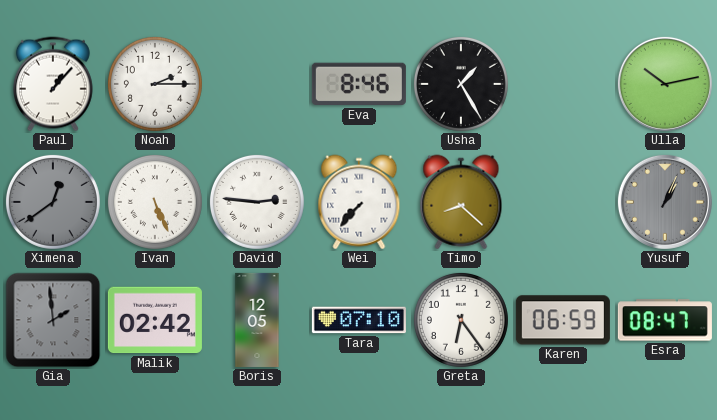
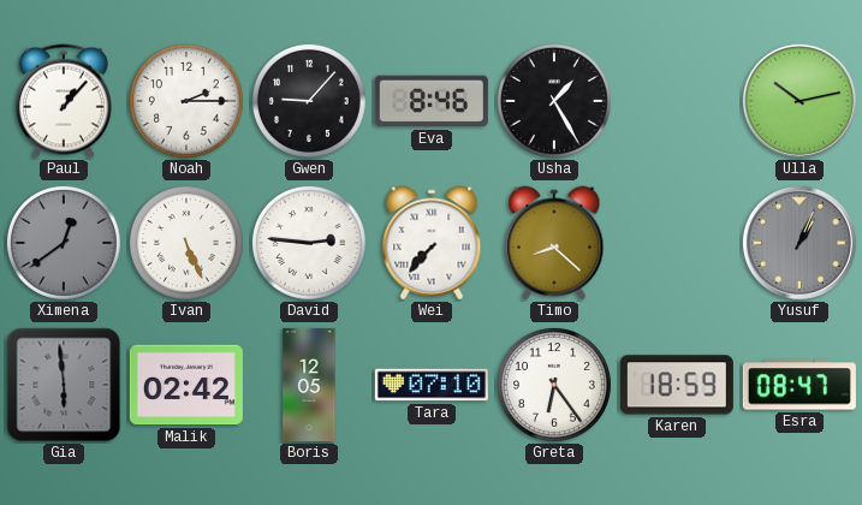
Gwen: none -> 9:07
Gia: 1:59 -> 5:59
Karen: 06:59 -> 18:59
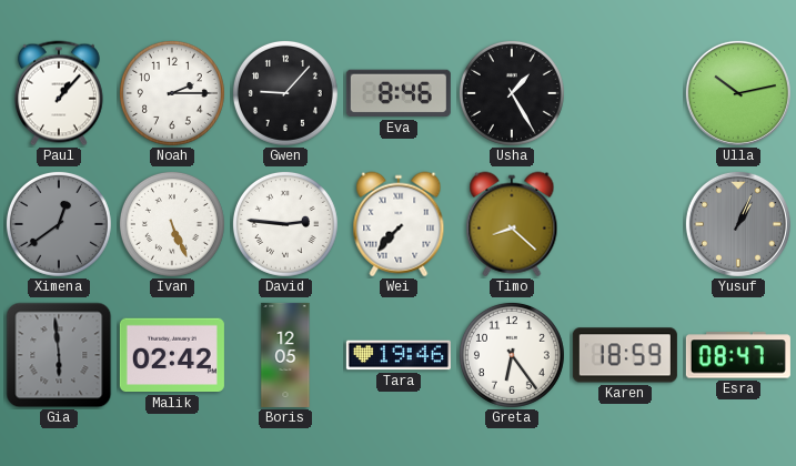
Tara: 07:10 -> 19:46
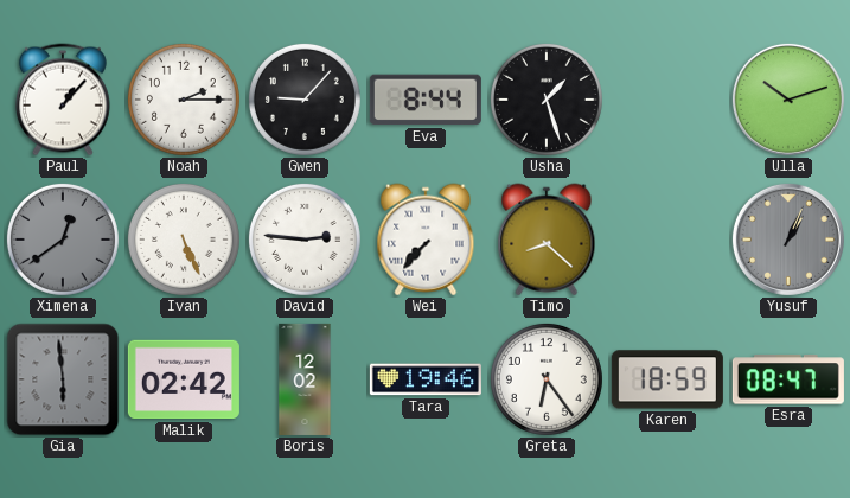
Eva: 8:46 -> 8:44
Usha: 1:25 -> 1:27
Ulla: 10:13 -> 10:12
Boris: 12:05 -> 12:02
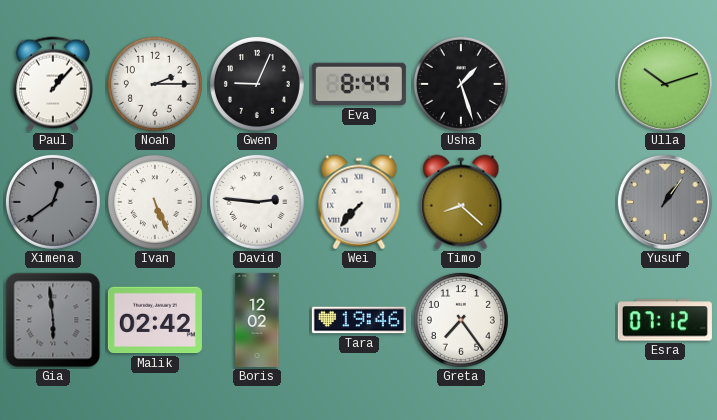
Gwen: 9:07 -> 9:04
Yusuf: 1:04 -> 1:06
Greta: 6:24 -> 7:24
Karen: 18:59 -> none
Esra: 08:47 -> 07:12
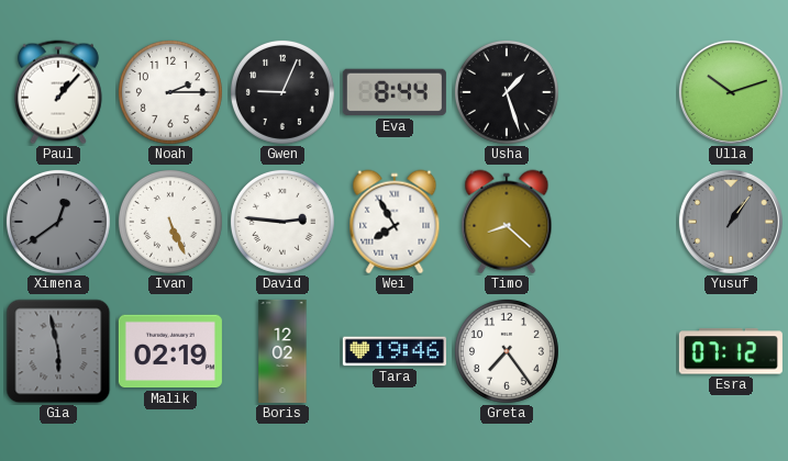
Wei: 7:37 -> 7:55
Gia: 5:59 -> 5:58
Malik: 02:42 -> 02:19
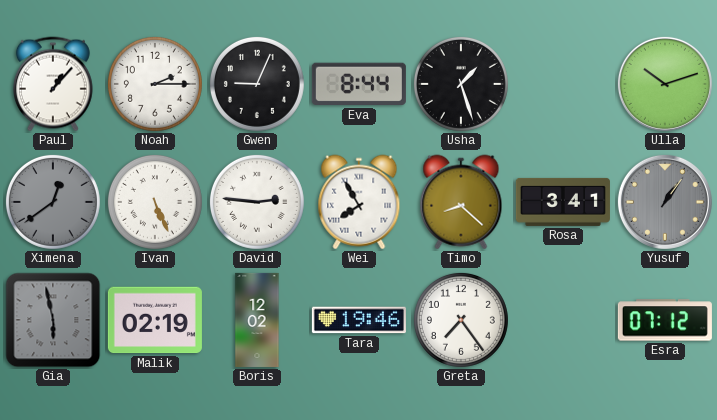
Rosa: none -> 3:41
